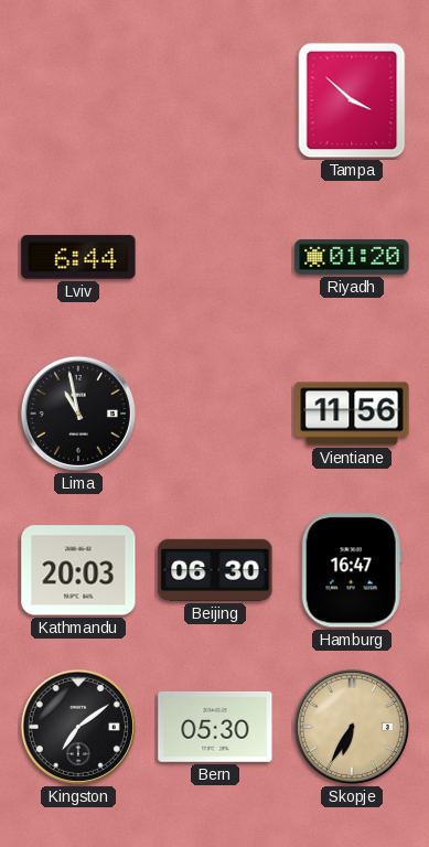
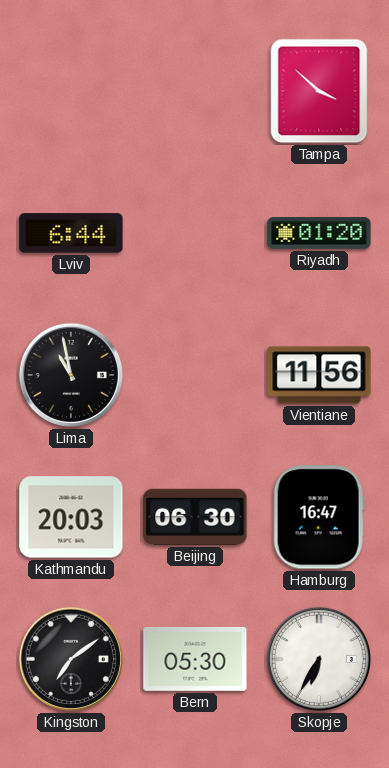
Skopje dial: champagne -> white
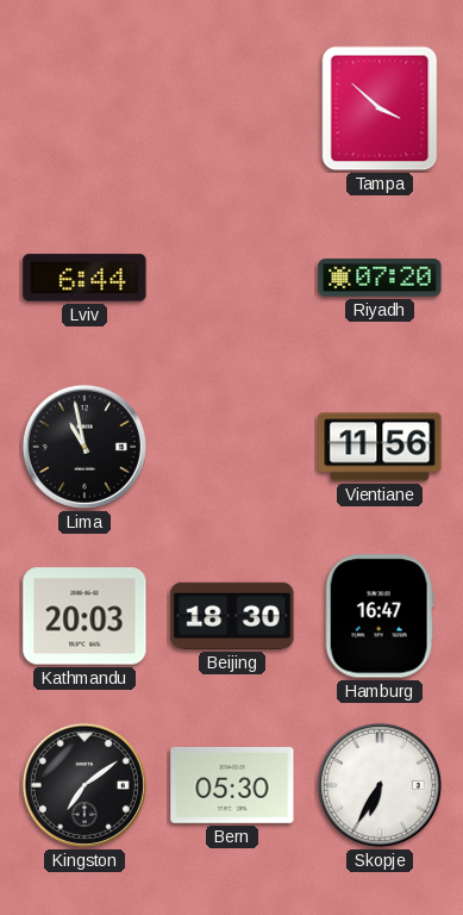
Riyadh: 01:20 -> 07:20
Beijing: 06:30 -> 18:30
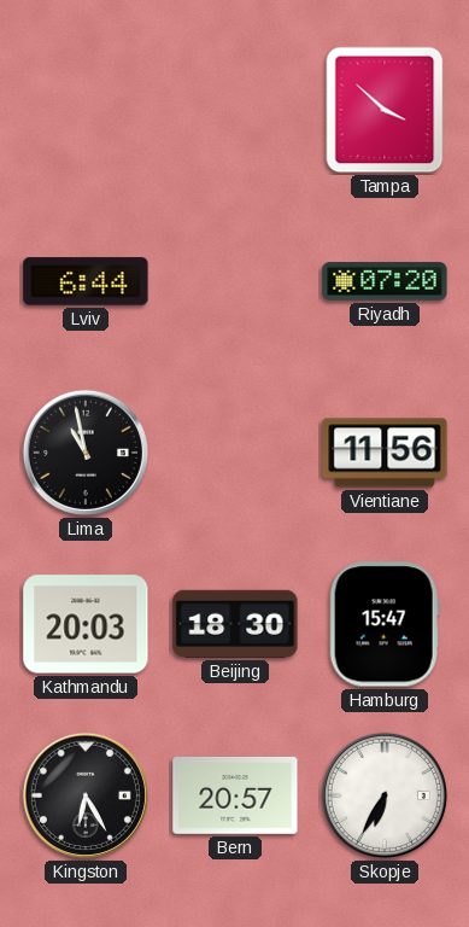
Hamburg: 16:47 -> 15:47
Kingston: 7:09 -> 6:25
Bern: 05:30 -> 20:57
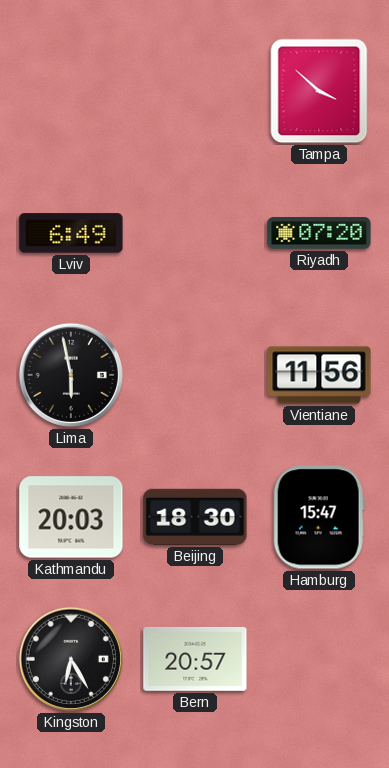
Lviv: 6:44 -> 6:49
Lima: 10:58 -> 5:58
Skopje: 6:35 -> none
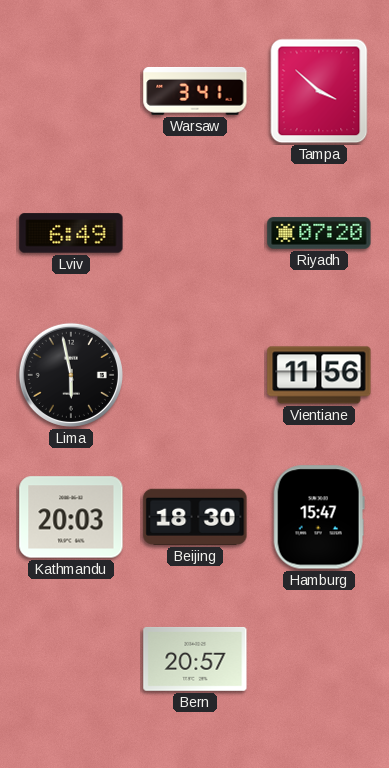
Warsaw: none -> 3:41
Kingston: 6:25 -> none
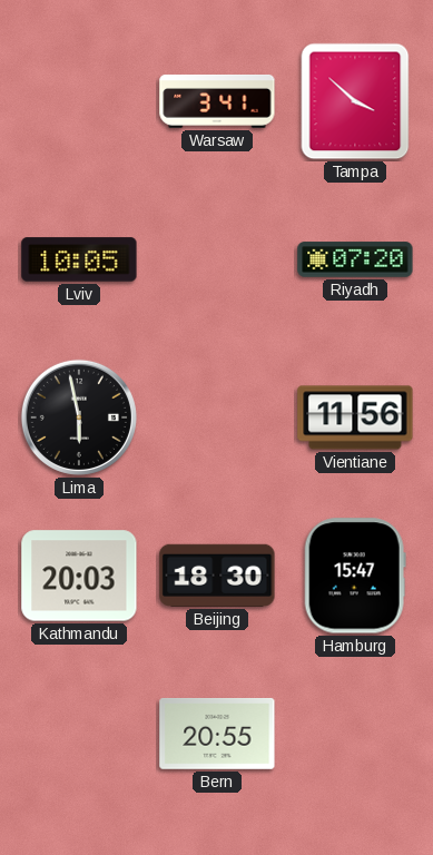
Lviv: 6:49 -> 10:05
Bern: 20:57 -> 20:55
